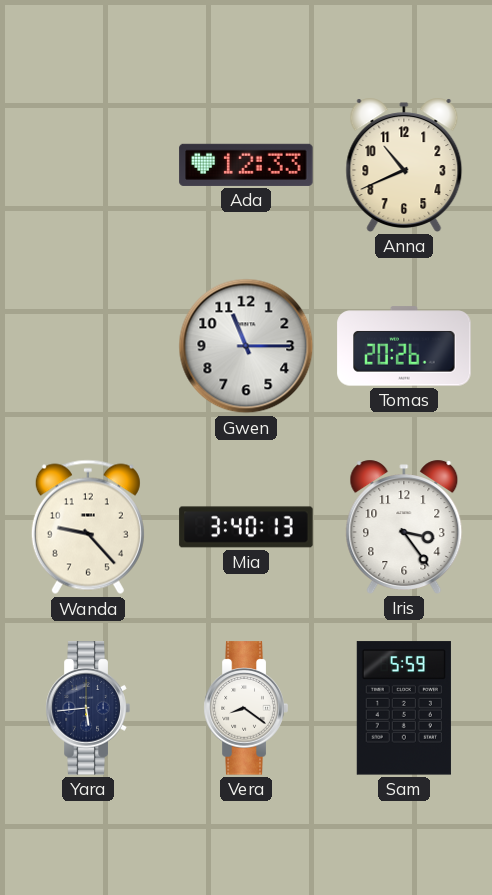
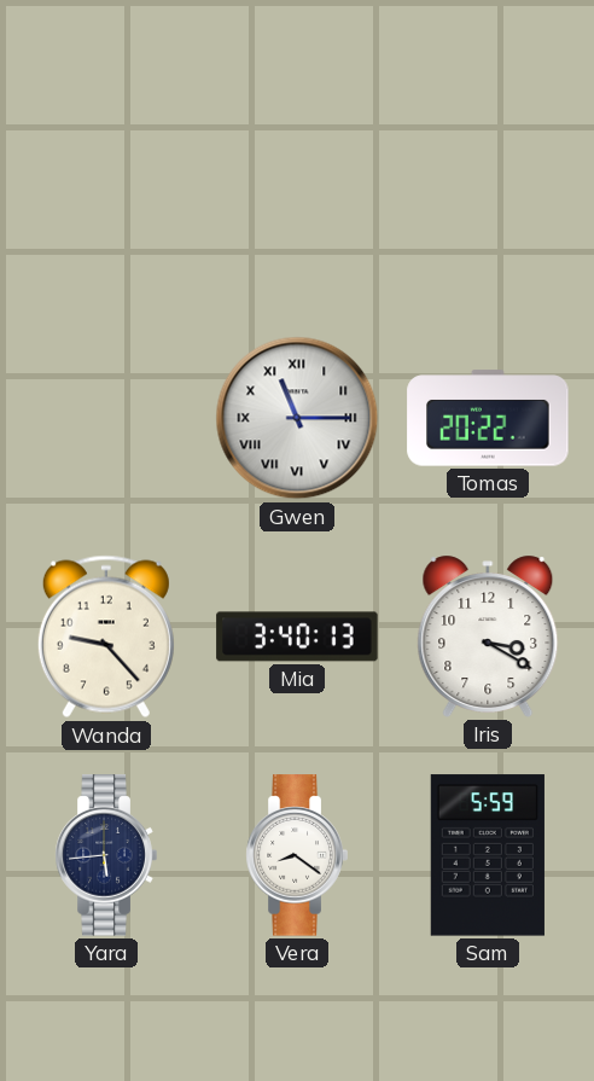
Ada: 12:33 -> none
Anna: 10:41 -> none
Gwen numerals: Arabic -> Roman
Tomas: 20:26 -> 20:22
Iris: 3:24 -> 3:20
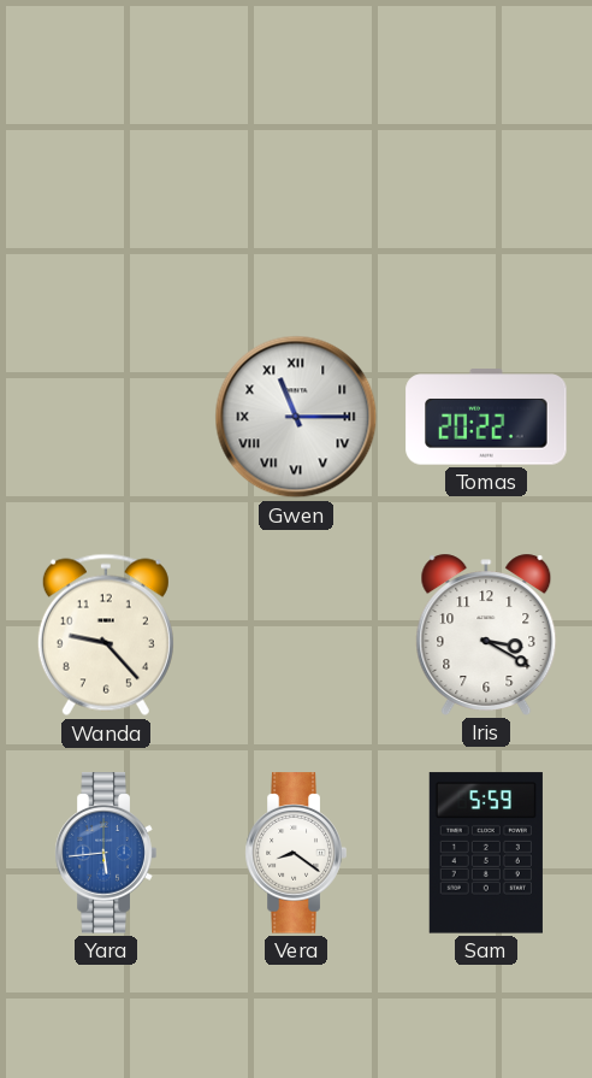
Mia: 3:40 -> none
Yara dial: navy -> blue
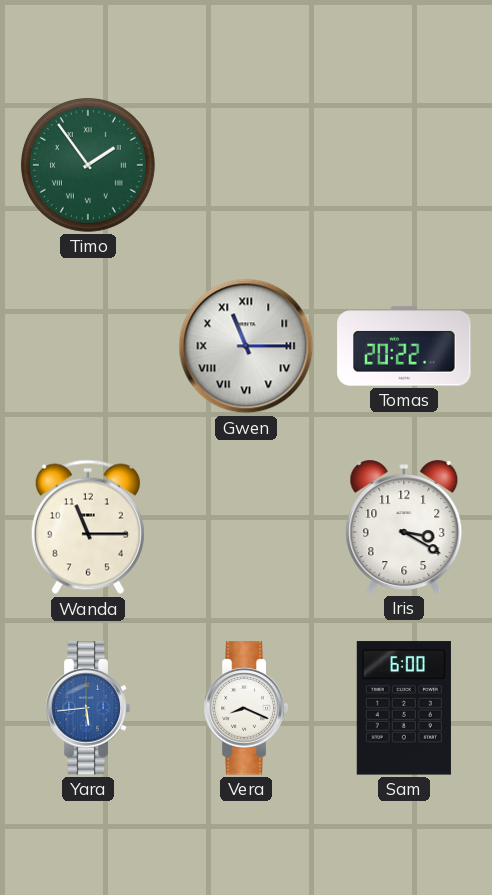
Timo: none -> 1:54
Wanda: 9:23 -> 11:15
Vera: 8:21 -> 8:19
Sam: 5:59 -> 6:00
